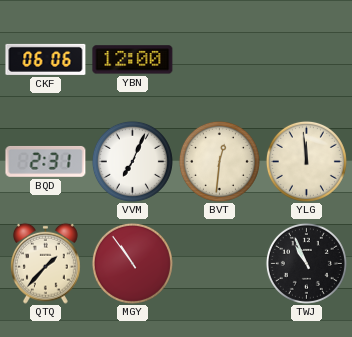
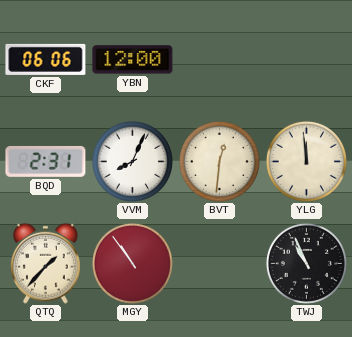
VVM: 7:04 -> 8:04
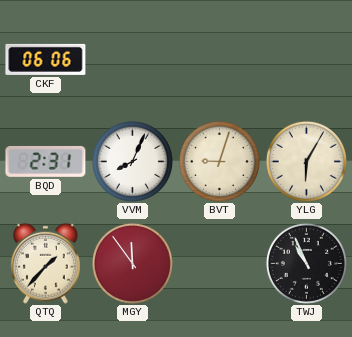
YBN: 12:00 -> none
BVT: 12:31 -> 9:03
YLG: 11:59 -> 6:05
MGY: 10:54 -> 11:54
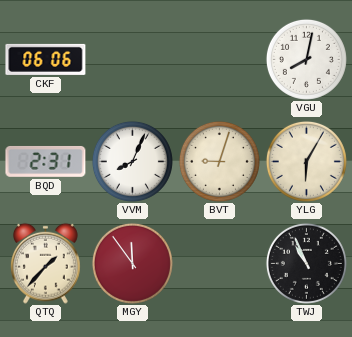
VGU: none -> 8:02
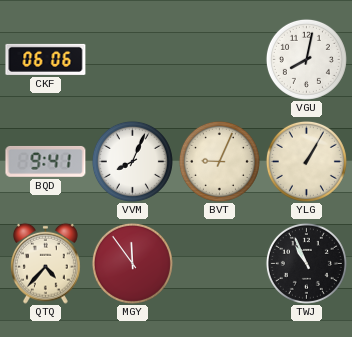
BQD: 2:31 -> 9:41
BVT: 9:03 -> 9:04
YLG: 6:05 -> 1:05
QTQ: 1:37 -> 4:37
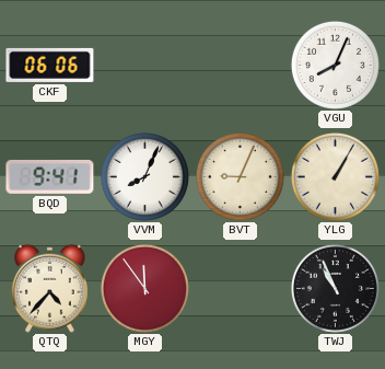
VGU: 8:02 -> 8:04
